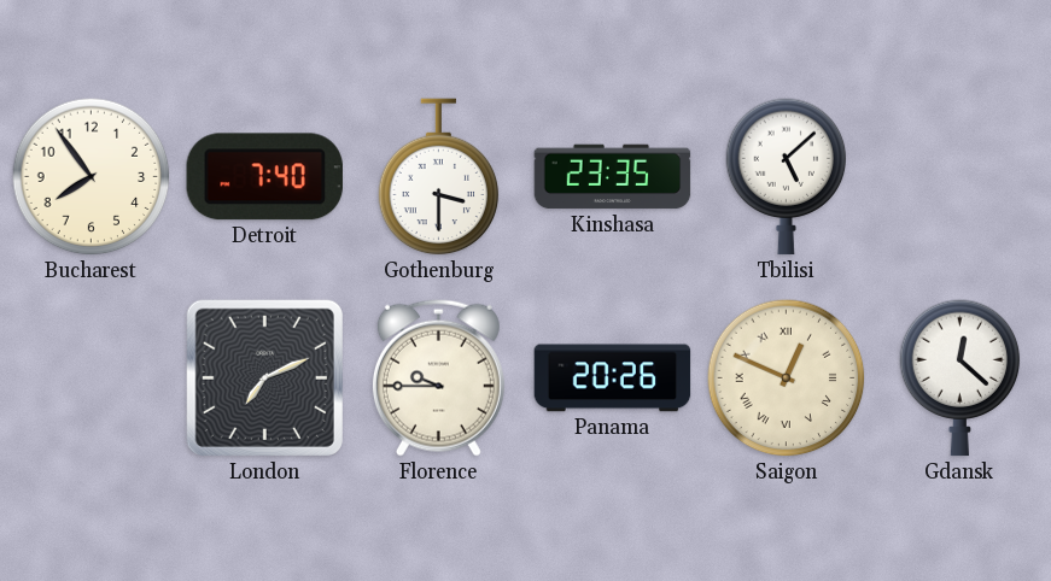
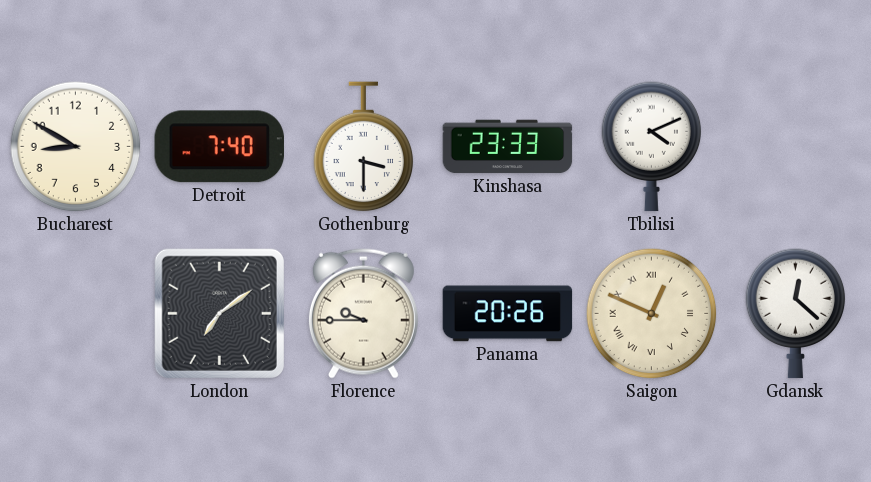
Bucharest: 7:54 -> 8:50
Kinshasa: 23:35 -> 23:33
Tbilisi: 5:08 -> 4:11
London: 7:11 -> 7:09
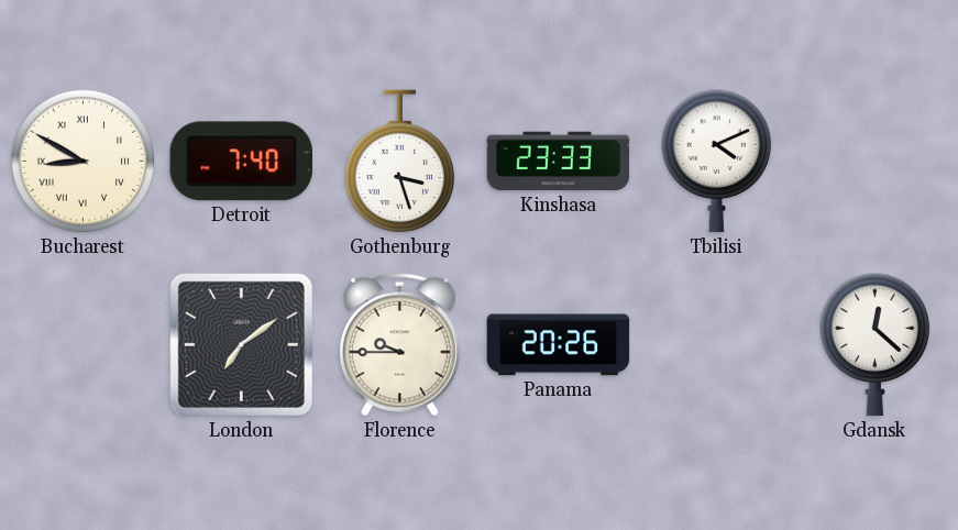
Bucharest numerals: Arabic -> Roman
Gothenburg: 3:30 -> 3:27
Saigon: 12:49 -> none
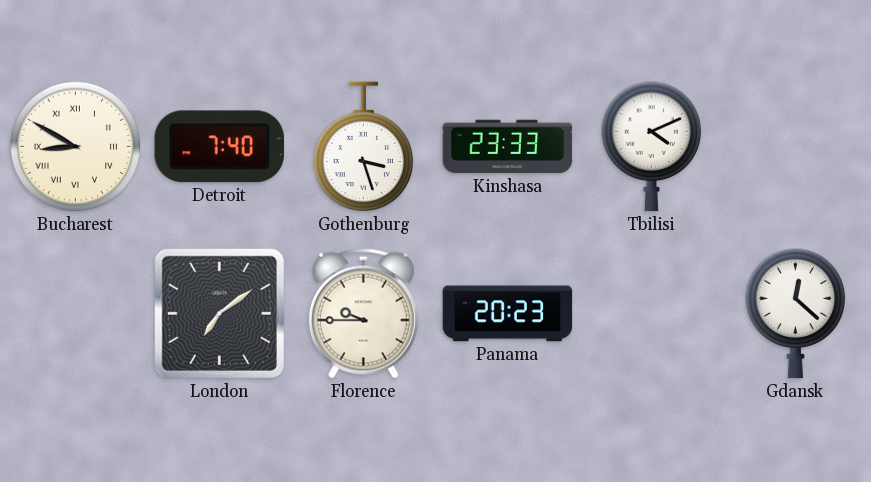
Panama: 20:26 -> 20:23
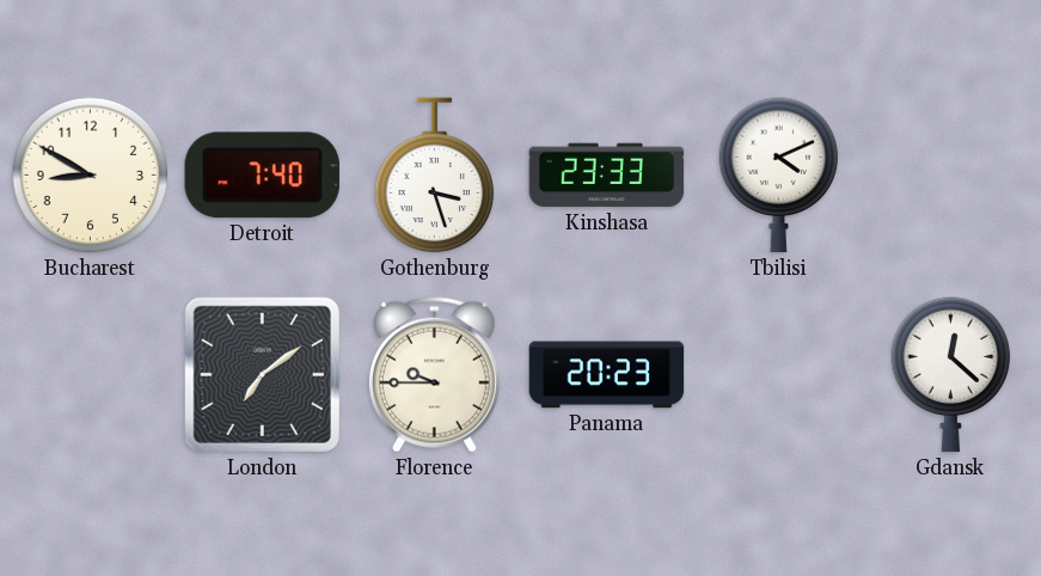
Bucharest numerals: Roman -> Arabic
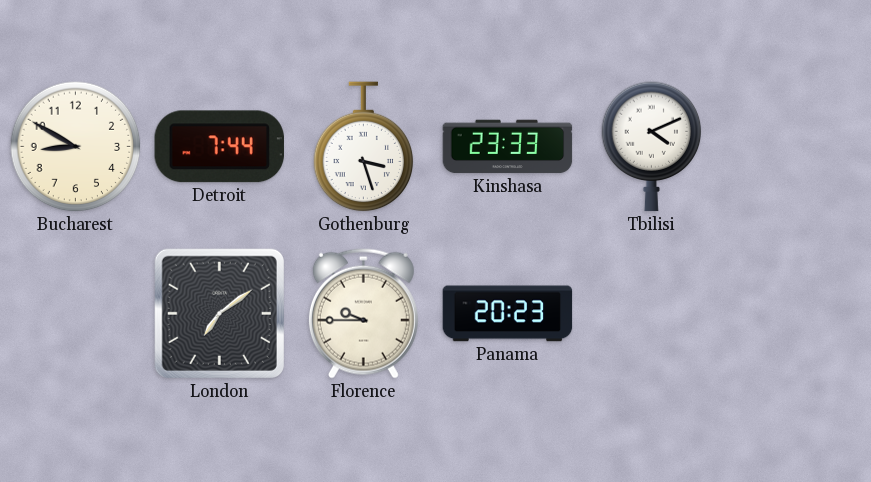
Detroit: 7:40 -> 7:44
Gdansk: 12:22 -> none
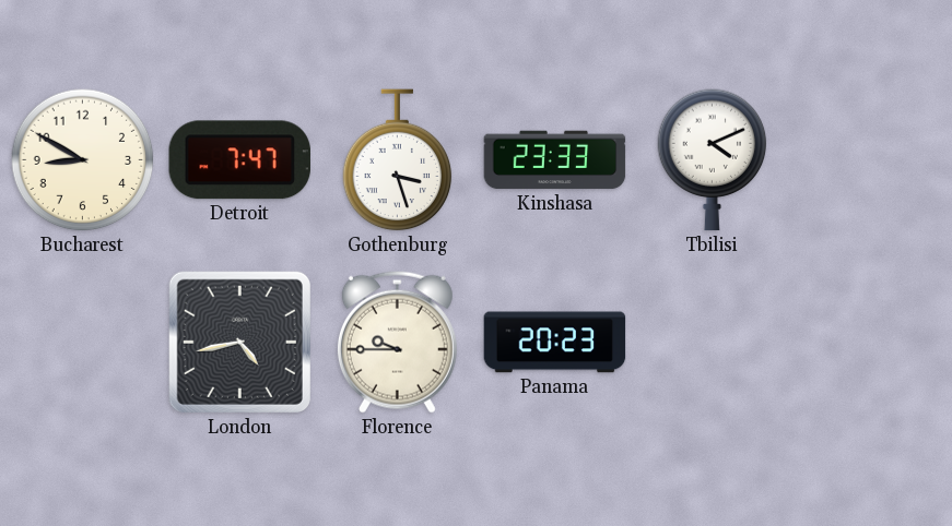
Detroit: 7:44 -> 7:47
London: 7:09 -> 4:43
